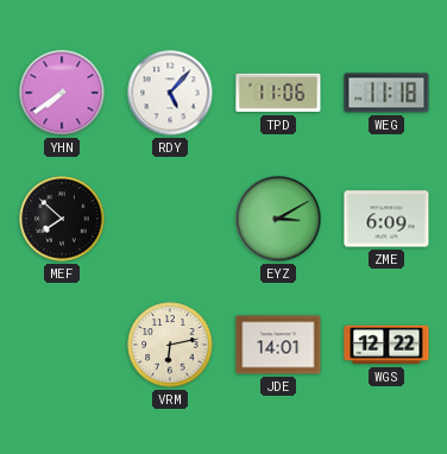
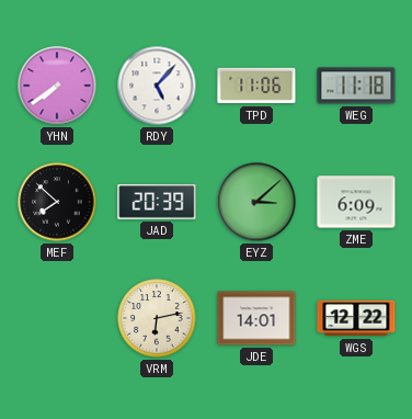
JAD: none -> 20:39
EYZ: 3:10 -> 3:08
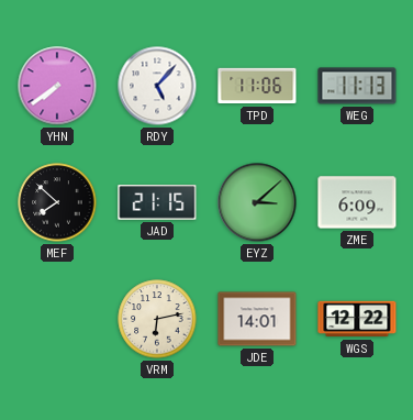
WEG: 11:18 -> 11:13
JAD: 20:39 -> 21:15
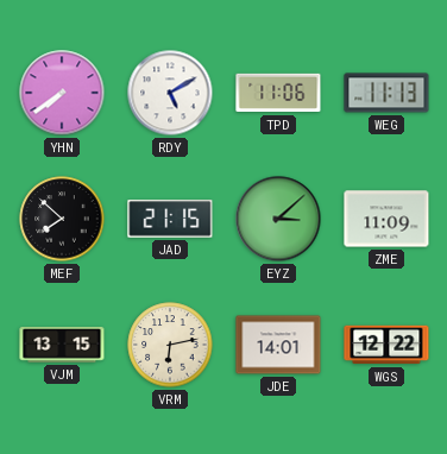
RDY: 5:07 -> 5:10
ZME: 6:09 -> 11:09
VJM: none -> 13:15
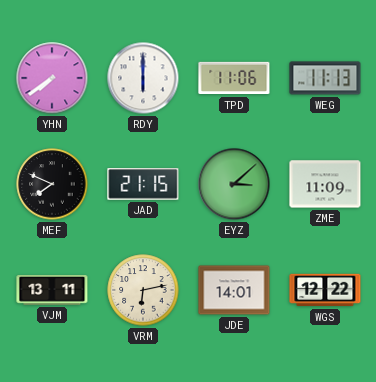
RDY: 5:10 -> 6:00
MEF: 7:52 -> 7:49
VJM: 13:15 -> 13:11
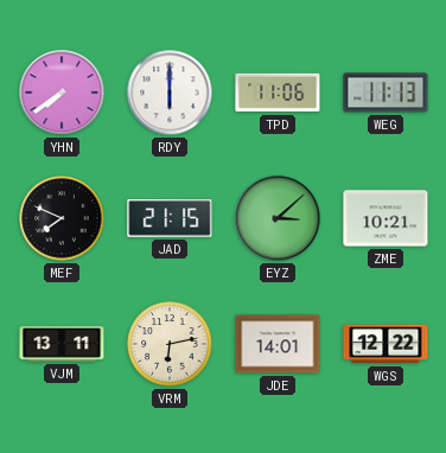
ZME: 11:09 -> 10:21
